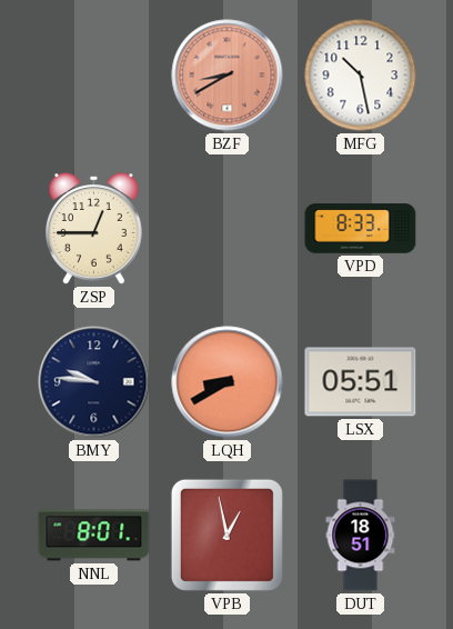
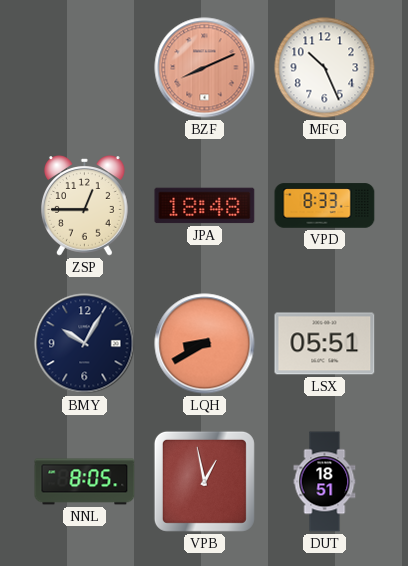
BZF: 8:40 -> 8:11
MFG: 10:28 -> 10:26
JPA: none -> 18:48
BMY: 9:46 -> 10:05
NNL: 8:01 -> 8:05
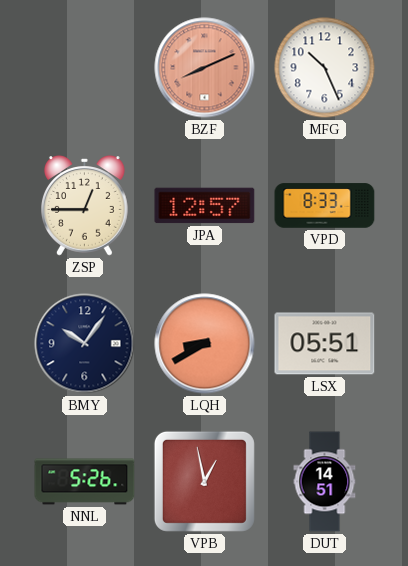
JPA: 18:48 -> 12:57
BMY: 10:05 -> 10:06
NNL: 8:05 -> 5:26
DUT: 18:51 -> 14:51
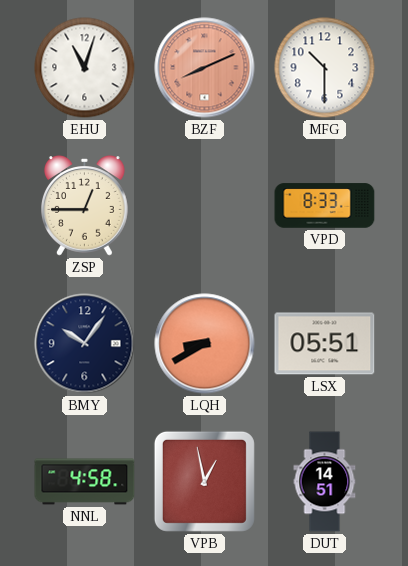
EHU: none -> 11:03
MFG: 10:26 -> 10:30
JPA: 12:57 -> none
NNL: 5:26 -> 4:58
